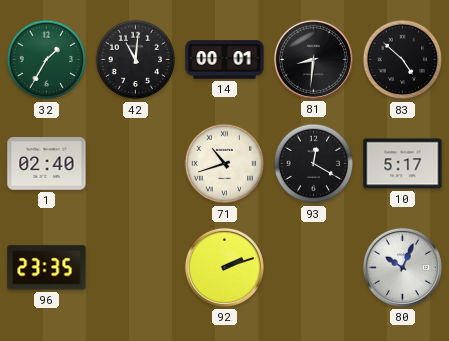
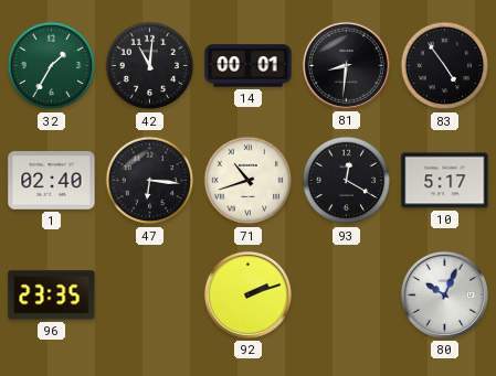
83: 4:52 -> 4:54
47: none -> 6:16
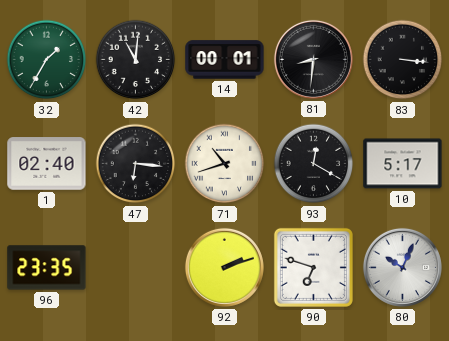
83: 4:54 -> 3:16
90: none -> 6:48
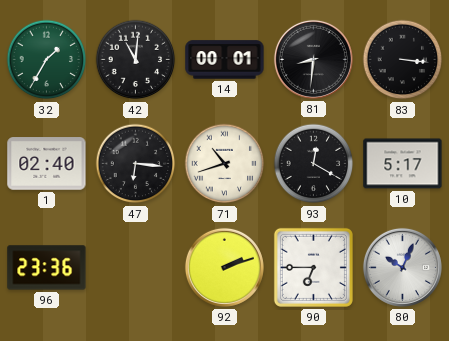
96: 23:35 -> 23:36
90: 6:48 -> 6:45
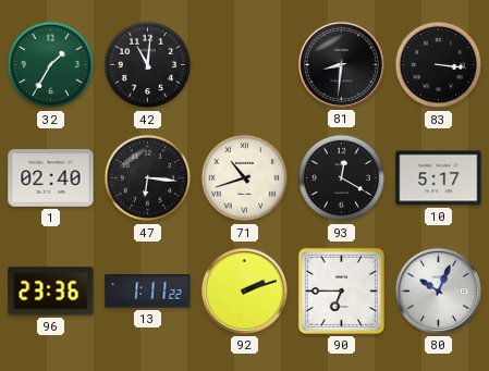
14: 00:01 -> none
13: none -> 1:11
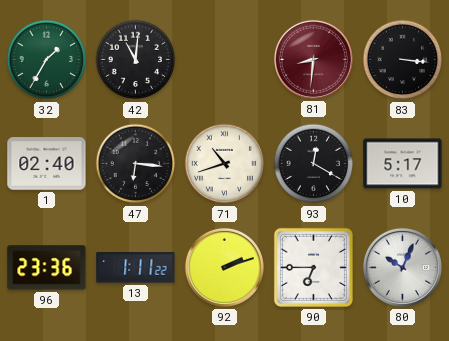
81 dial: black -> burgundy
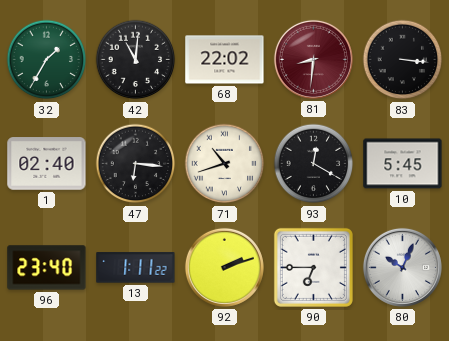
68: none -> 22:02
10: 5:17 -> 5:45
96: 23:36 -> 23:40
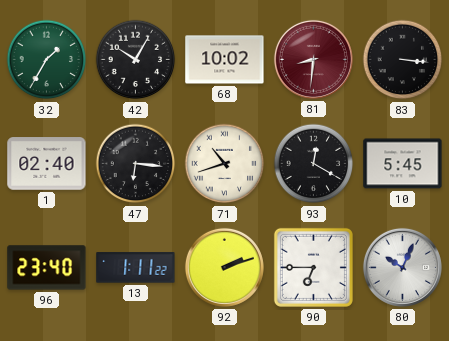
42: 11:01 -> 10:05
68: 22:02 -> 10:02
